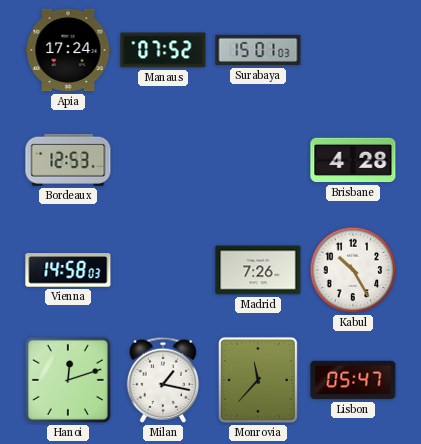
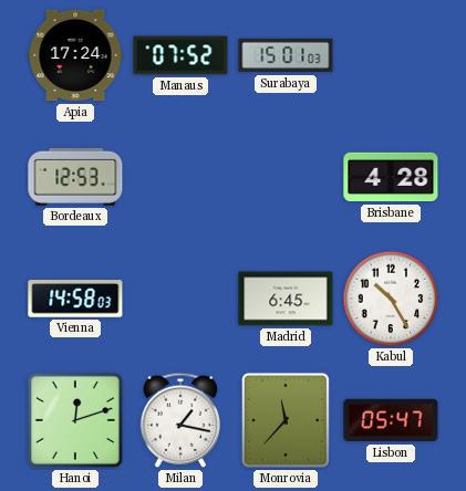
Madrid: 7:26 -> 6:45
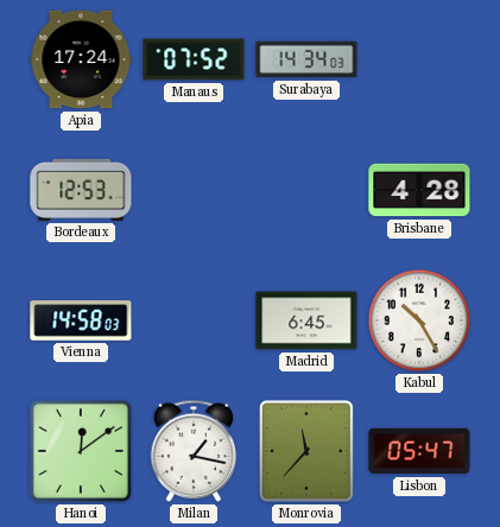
Surabaya: 15:01 -> 14:34
Hanoi: 12:12 -> 12:09
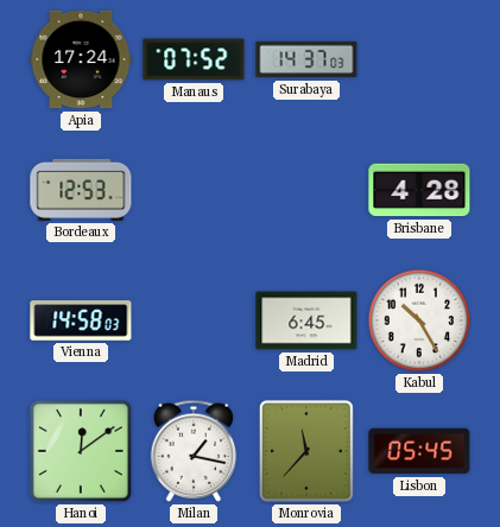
Surabaya: 14:34 -> 14:37
Lisbon: 05:47 -> 05:45
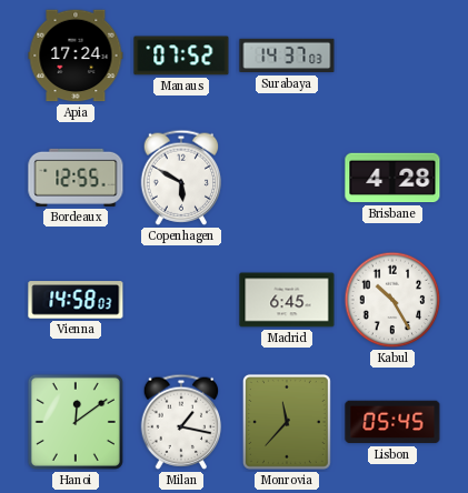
Bordeaux: 12:53 -> 12:55
Copenhagen: none -> 5:50
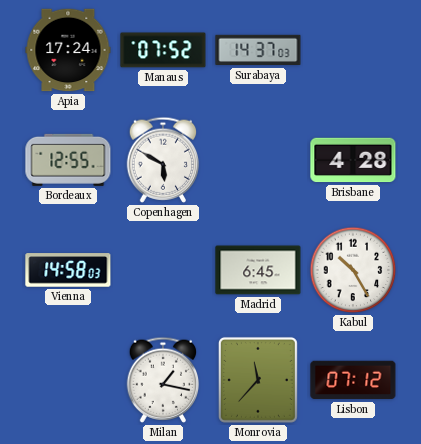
Hanoi: 12:09 -> none
Lisbon: 05:45 -> 07:12
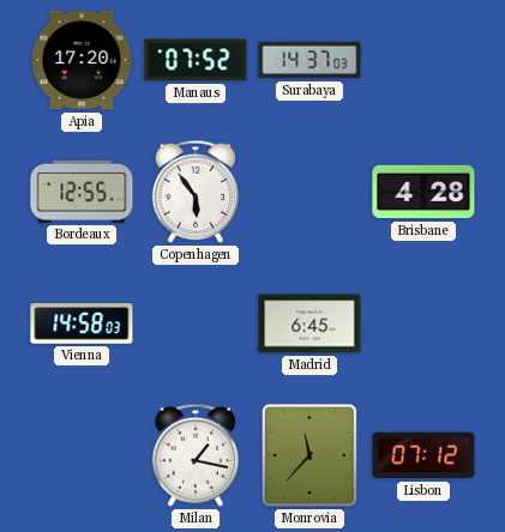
Apia: 17:24 -> 17:20
Copenhagen: 5:50 -> 5:54
Kabul: 10:25 -> none
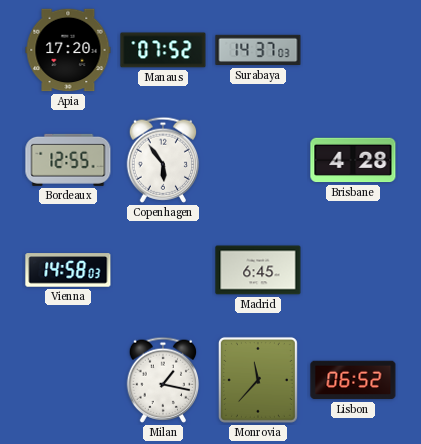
Lisbon: 07:12 -> 06:52
